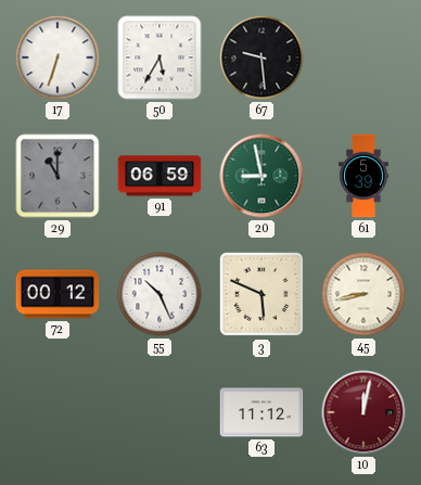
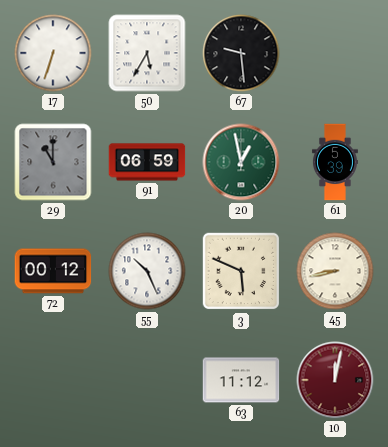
20: 8:58 -> 12:58
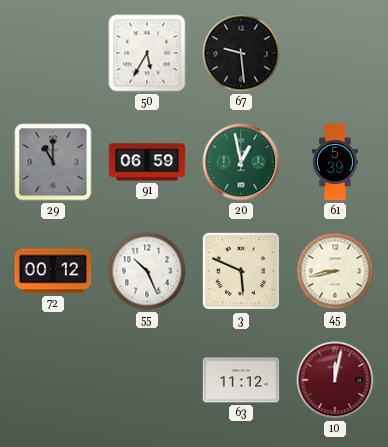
17: 6:33 -> none
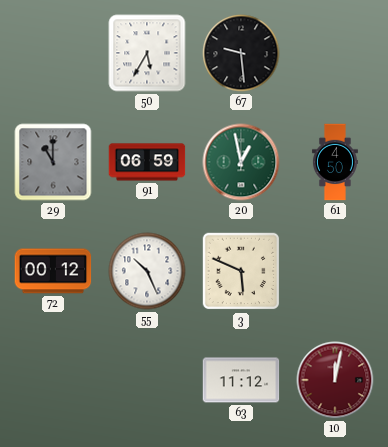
61: 5:39 -> 4:50
45: 8:43 -> none
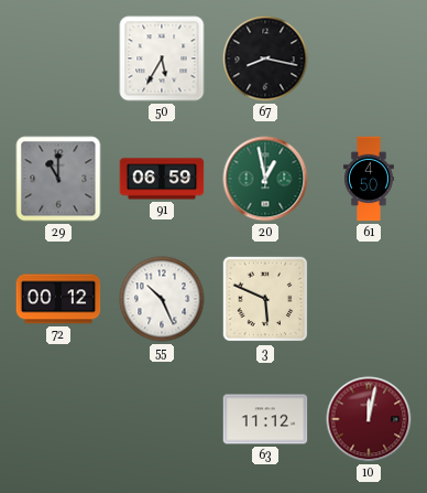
67: 9:29 -> 8:17
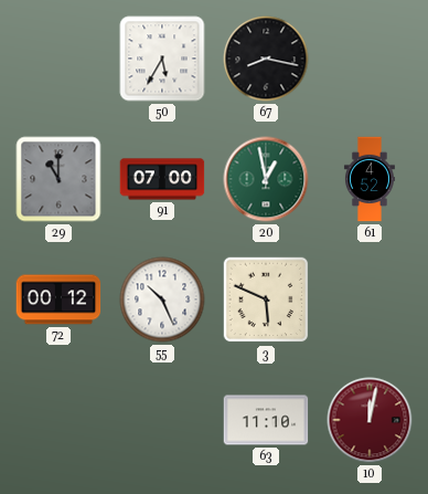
91: 06:59 -> 07:00
61: 4:50 -> 4:52
63: 11:12 -> 11:10
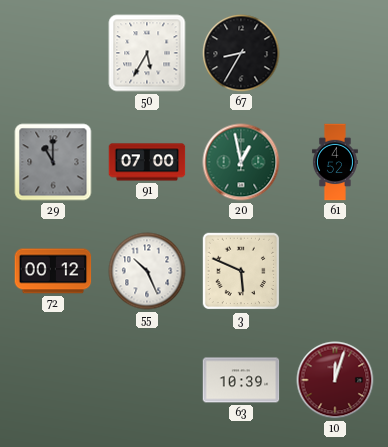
67: 8:17 -> 8:35
63: 11:10 -> 10:39
10: 12:02 -> 12:03
